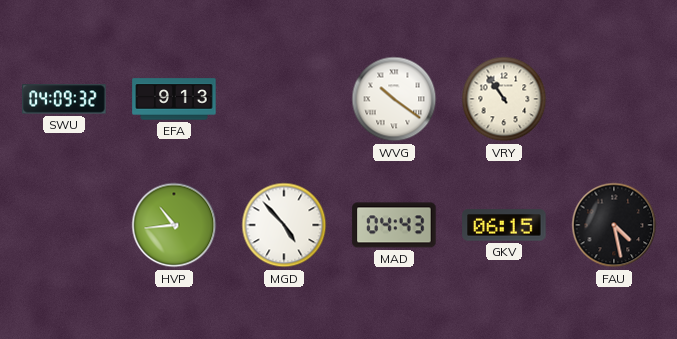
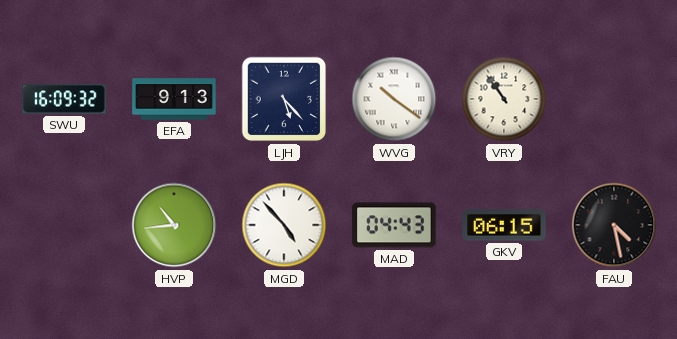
SWU: 04:09 -> 16:09
LJH: none -> 5:23
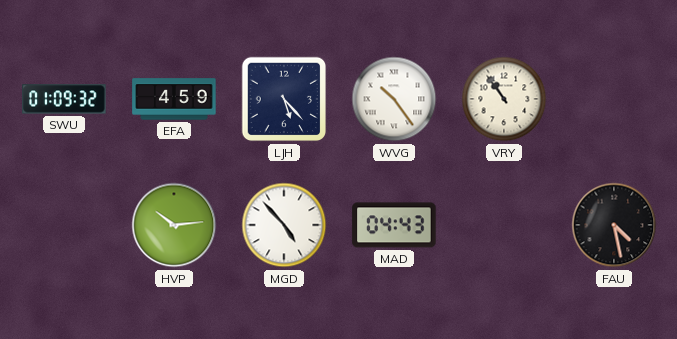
SWU: 16:09 -> 01:09
EFA: 9:13 -> 4:59
WVG: 10:21 -> 10:24
HVP: 10:44 -> 10:14
GKV: 06:15 -> none
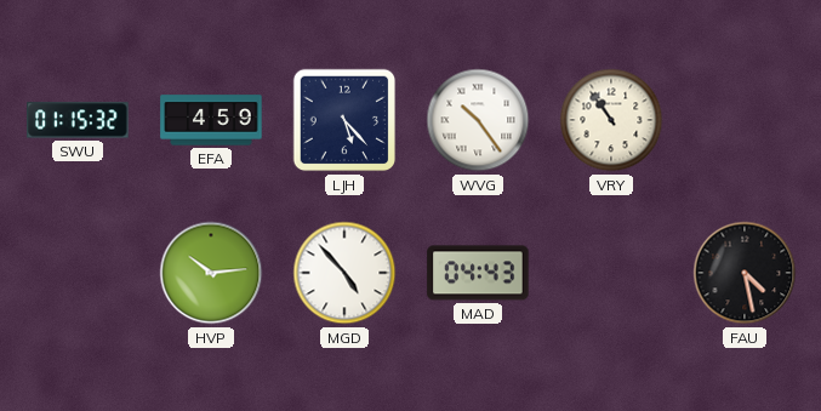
SWU: 01:09 -> 01:15
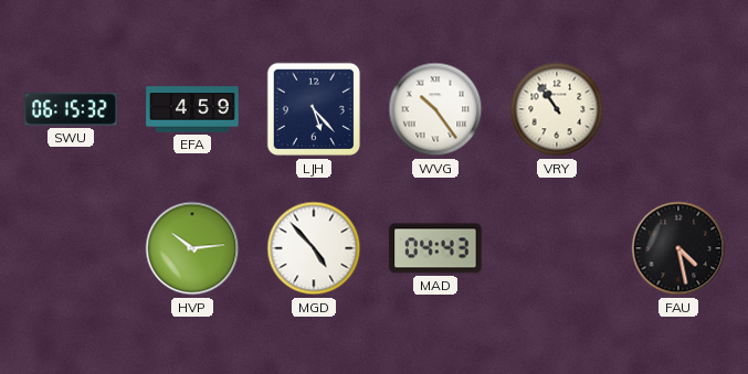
SWU: 01:15 -> 06:15
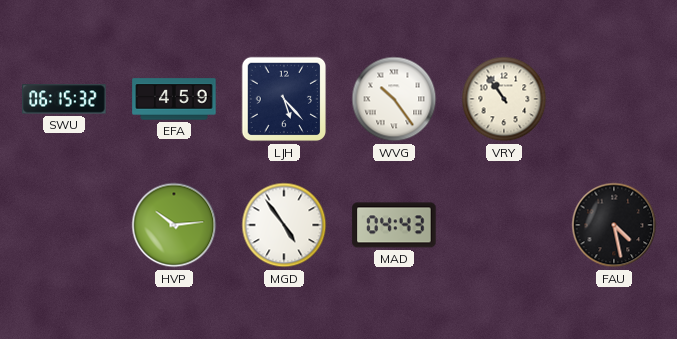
MGD: 4:53 -> 4:54
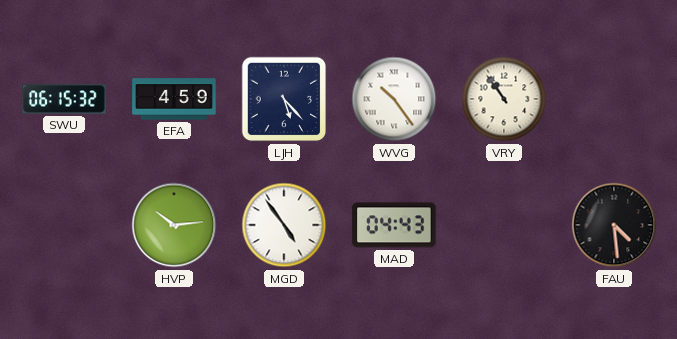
FAU: 4:28 -> 4:29
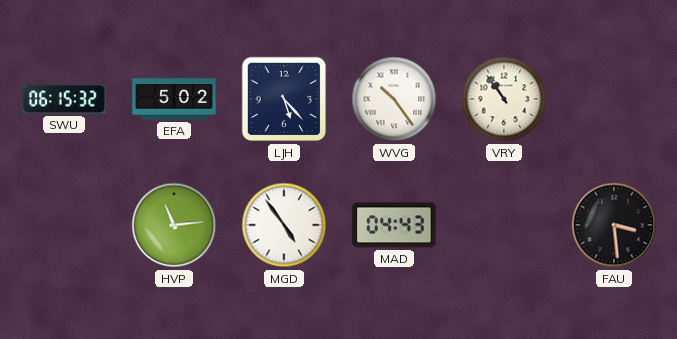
EFA: 4:59 -> 5:02
HVP: 10:14 -> 11:14
FAU: 4:29 -> 3:29
